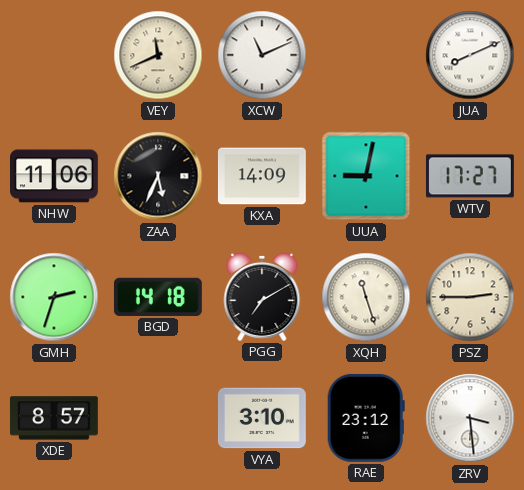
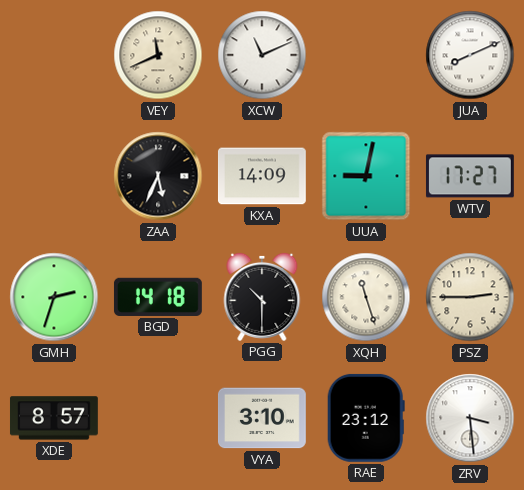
NHW: 11:06 -> none
PGG: 7:10 -> 10:30
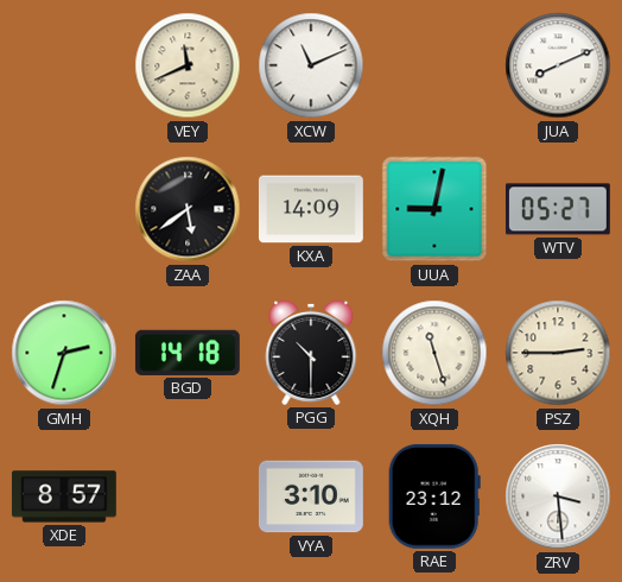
ZAA: 5:34 -> 5:39
WTV: 17:27 -> 05:27
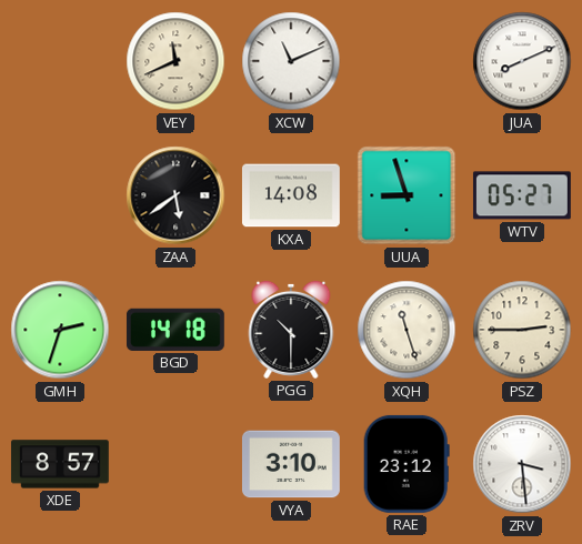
KXA: 14:09 -> 14:08
UUA: 9:02 -> 8:57
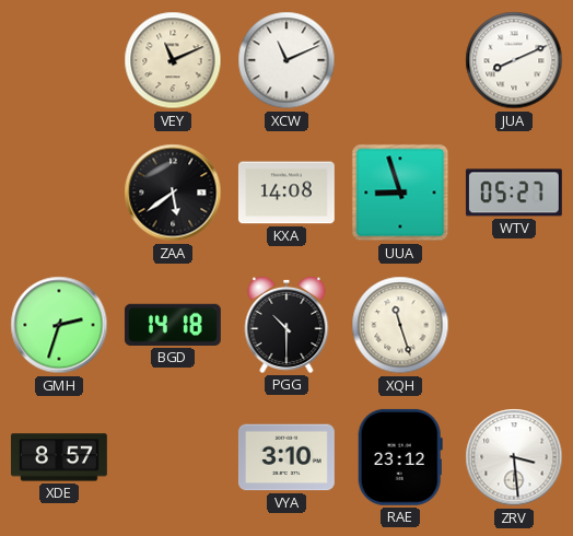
VEY: 11:41 -> 11:11
PSZ: 2:45 -> none
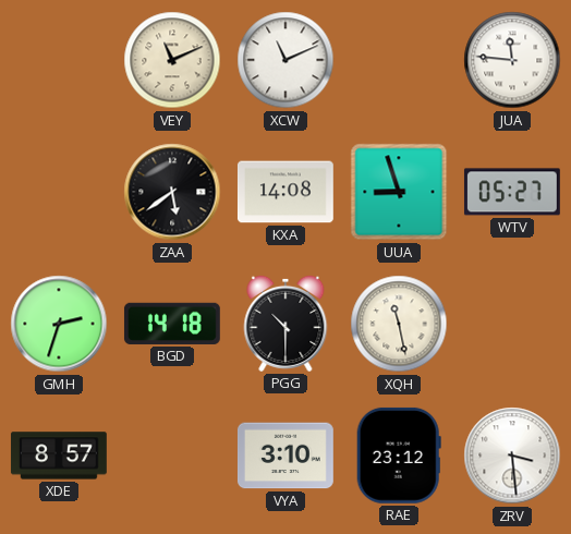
JUA: 8:11 -> 11:46
XQH: 11:27 -> 11:28
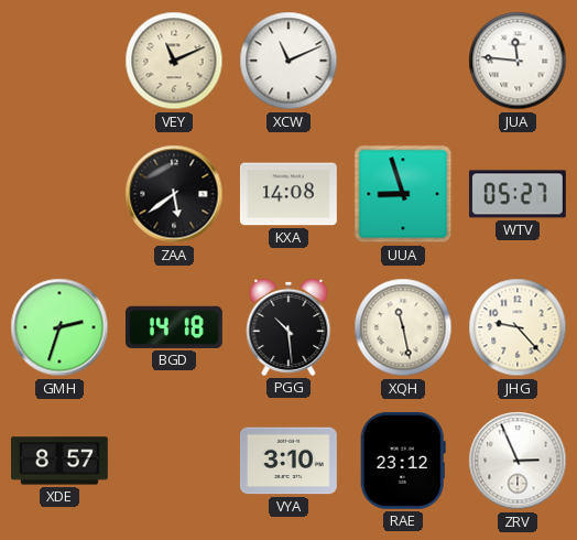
PGG: 10:30 -> 10:29
JHG: none -> 9:23
ZRV: 3:29 -> 2:56
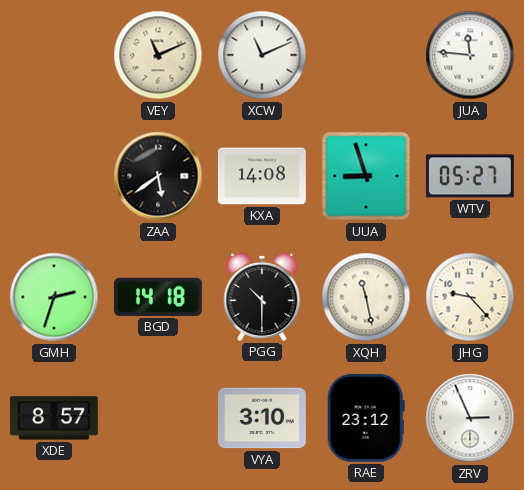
PGG: 10:29 -> 10:30
